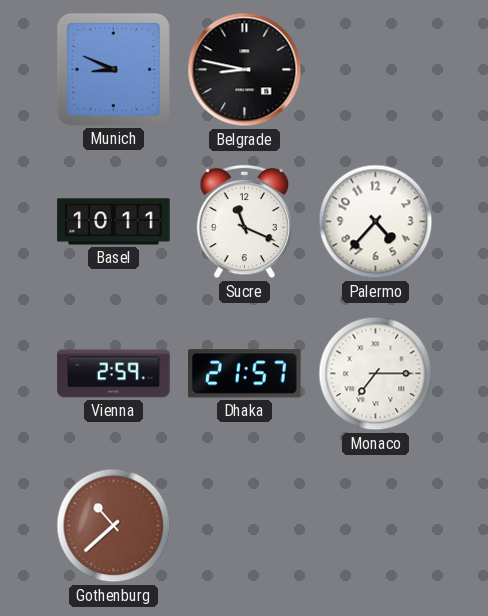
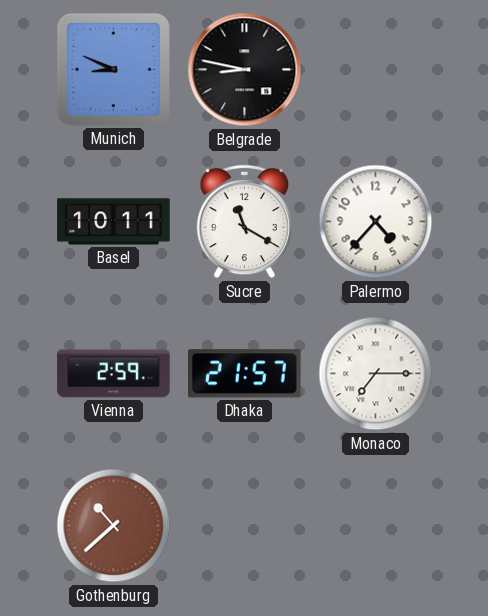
Sucre: 11:19 -> 11:20
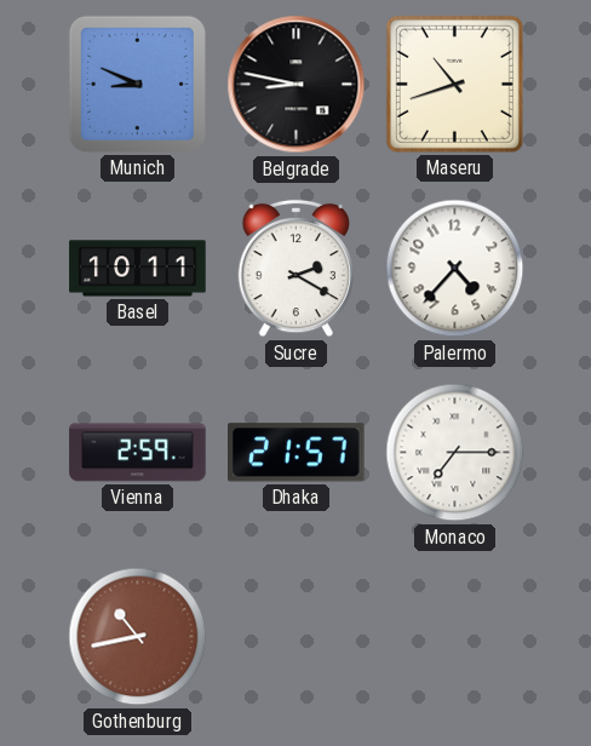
Maseru: none -> 10:42
Sucre: 11:20 -> 2:20
Gothenburg: 10:38 -> 10:43
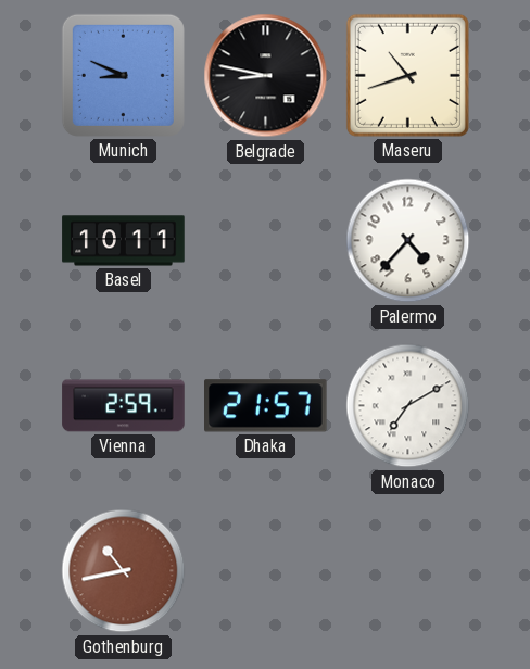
Sucre: 2:20 -> none
Monaco: 7:15 -> 7:10
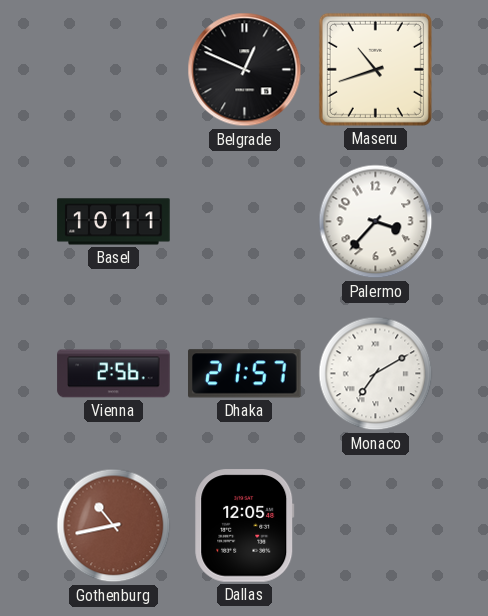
Munich: 8:49 -> none
Belgrade: 8:47 -> 12:49
Palermo: 4:37 -> 3:37
Vienna: 2:59 -> 2:56
Dallas: none -> 12:05
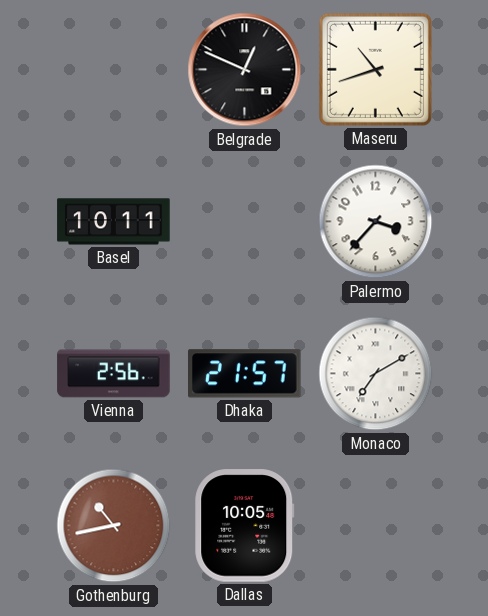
Dallas: 12:05 -> 10:05
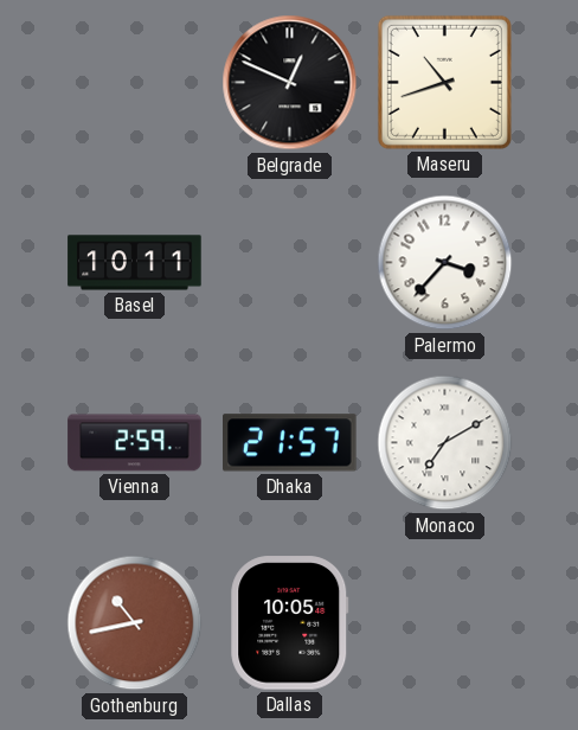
Vienna: 2:56 -> 2:59
